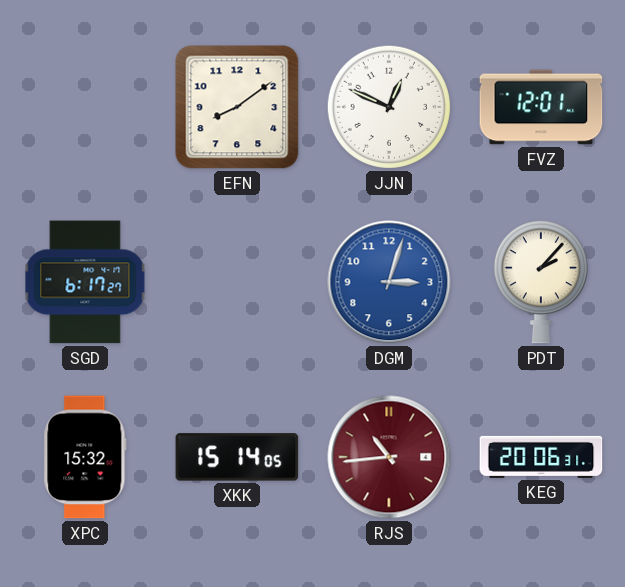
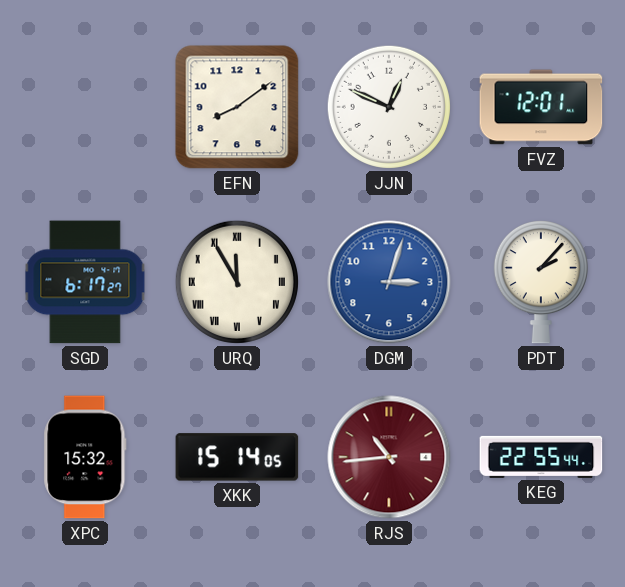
URQ: none -> 11:55
KEG: 20:06 -> 22:55
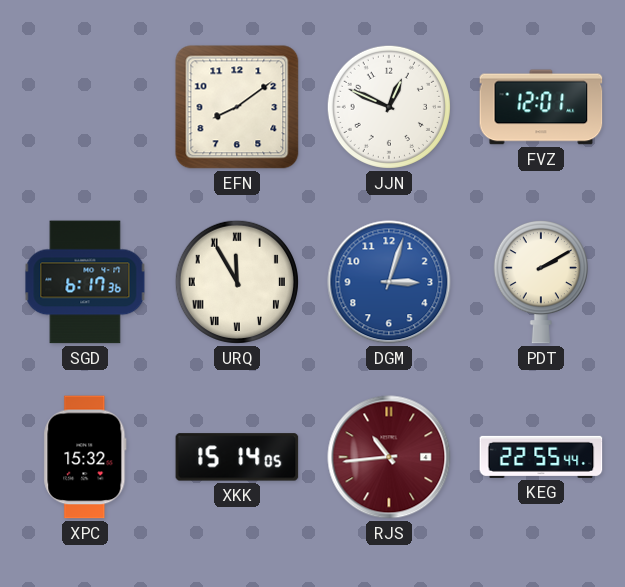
SGD: 6:17:27 -> 6:17:36
PDT: 2:07 -> 2:10
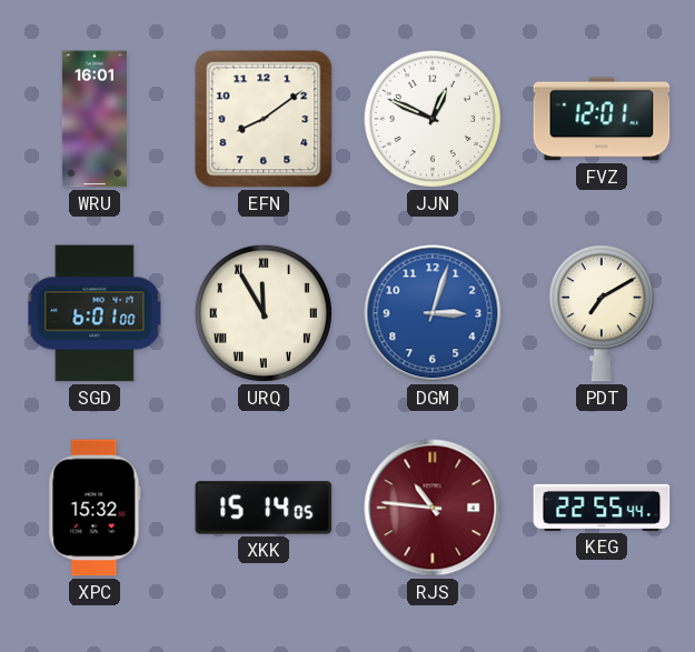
WRU: none -> 16:01
SGD: 6:17 -> 6:01
PDT: 2:10 -> 7:10
RJS: 10:44 -> 10:46
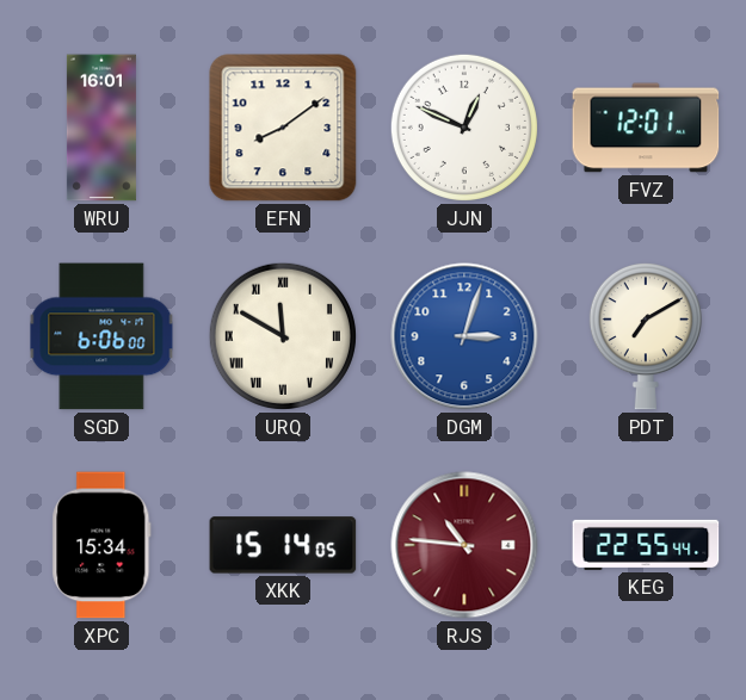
SGD: 6:01 -> 6:06
URQ: 11:55 -> 11:50
XPC: 15:32 -> 15:34
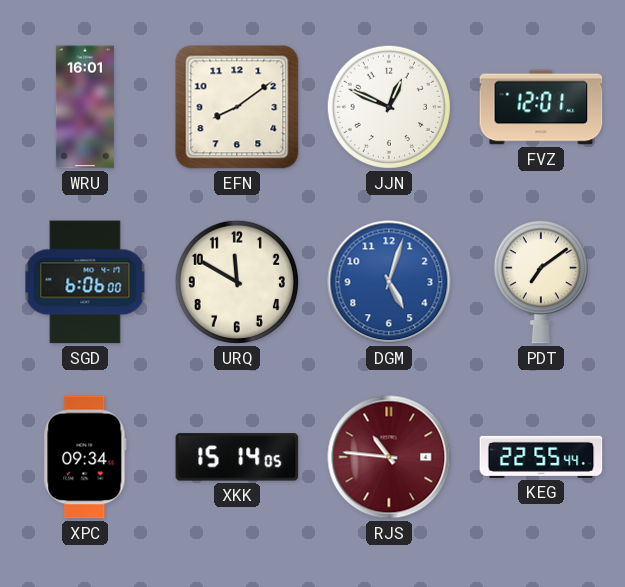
URQ numerals: Roman -> Arabic
DGM: 3:03 -> 5:03
PDT: 7:10 -> 7:09
XPC: 15:34 -> 09:34
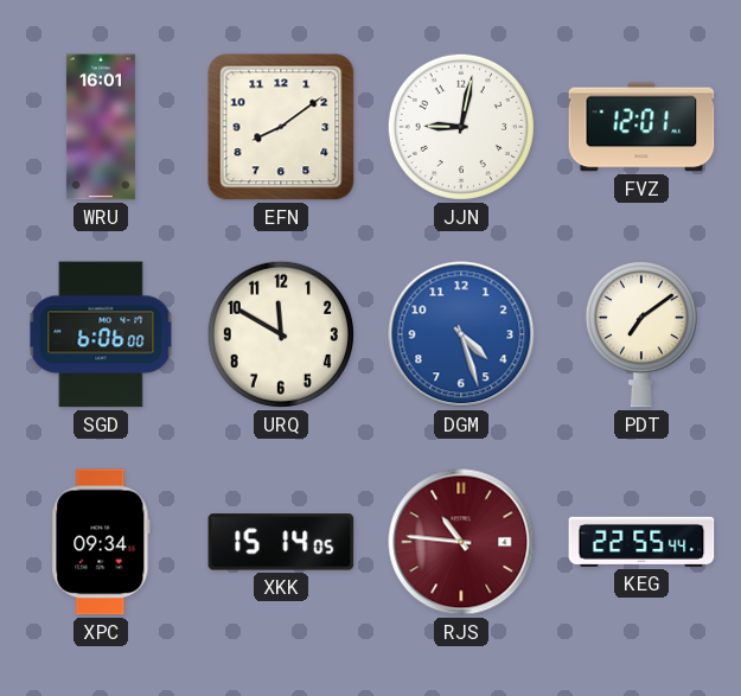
JJN: 12:49 -> 9:02
DGM: 5:03 -> 4:27
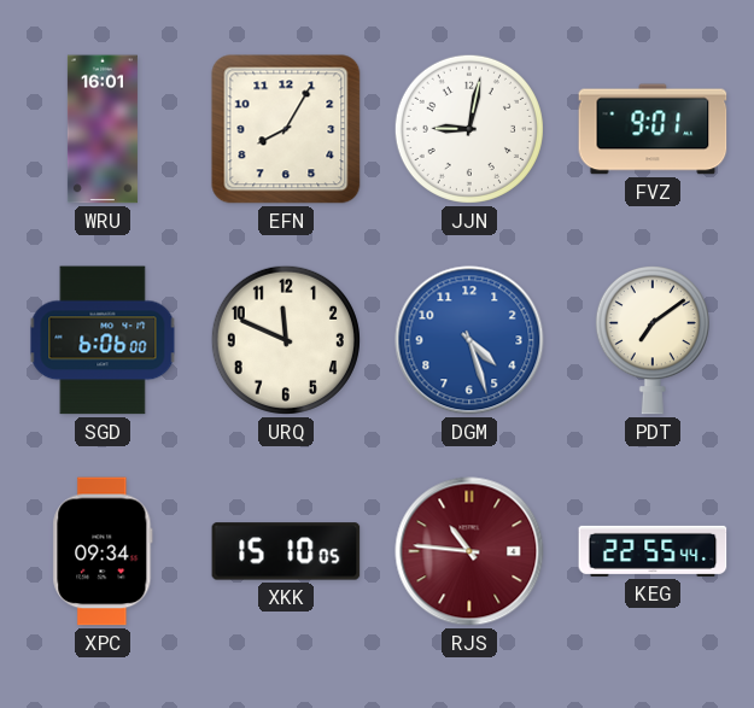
EFN: 8:09 -> 8:05
FVZ: 12:01 -> 9:01
URQ: 11:50 -> 11:49
XKK: 15:14 -> 15:10
